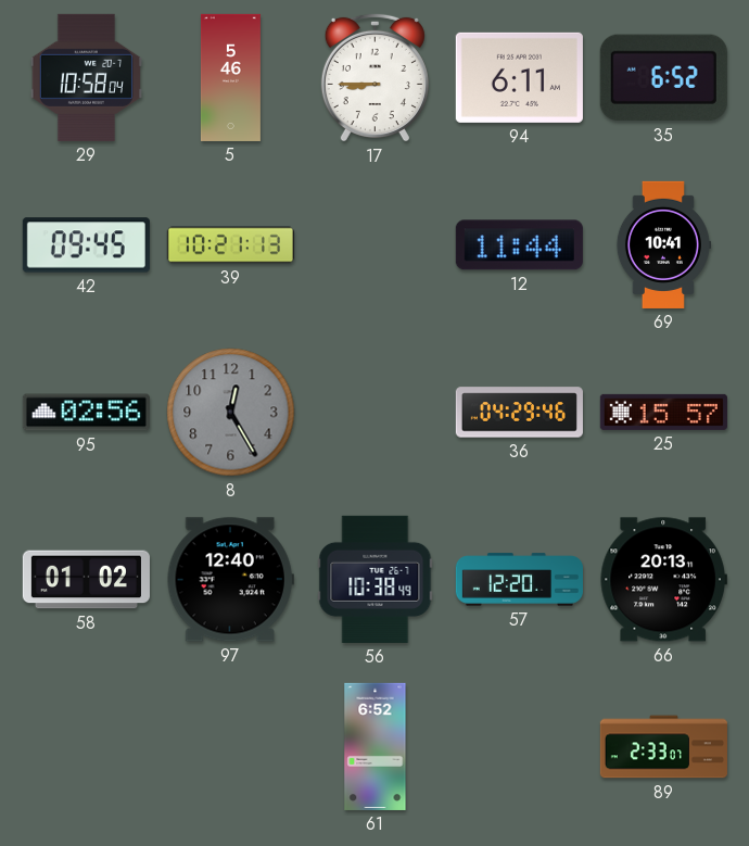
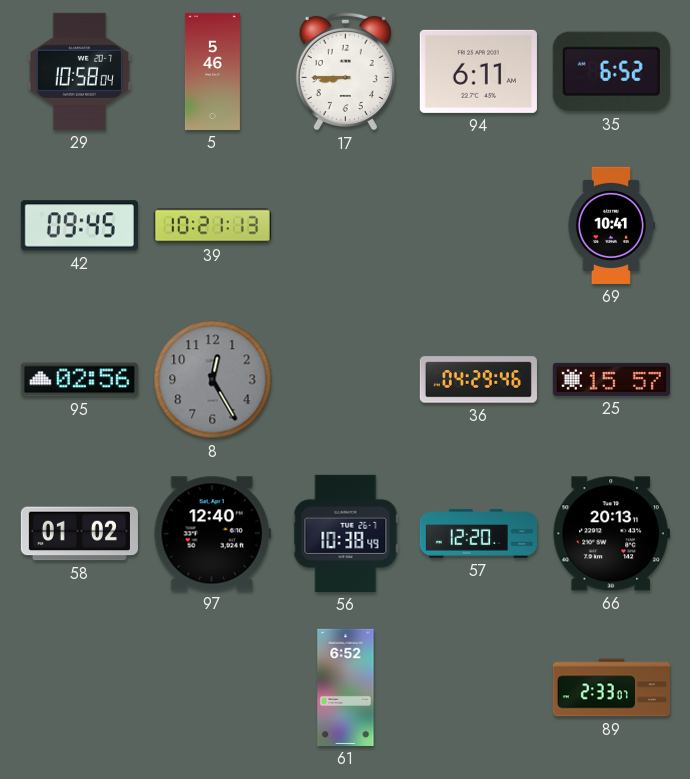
12: 11:44 -> none
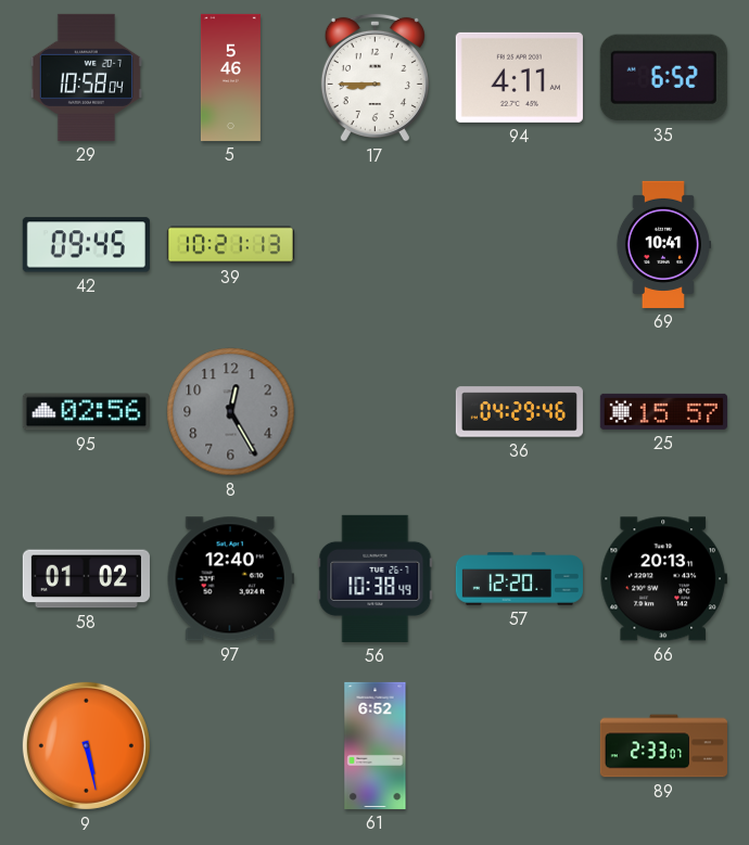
94: 6:11 -> 4:11
9: none -> 5:28
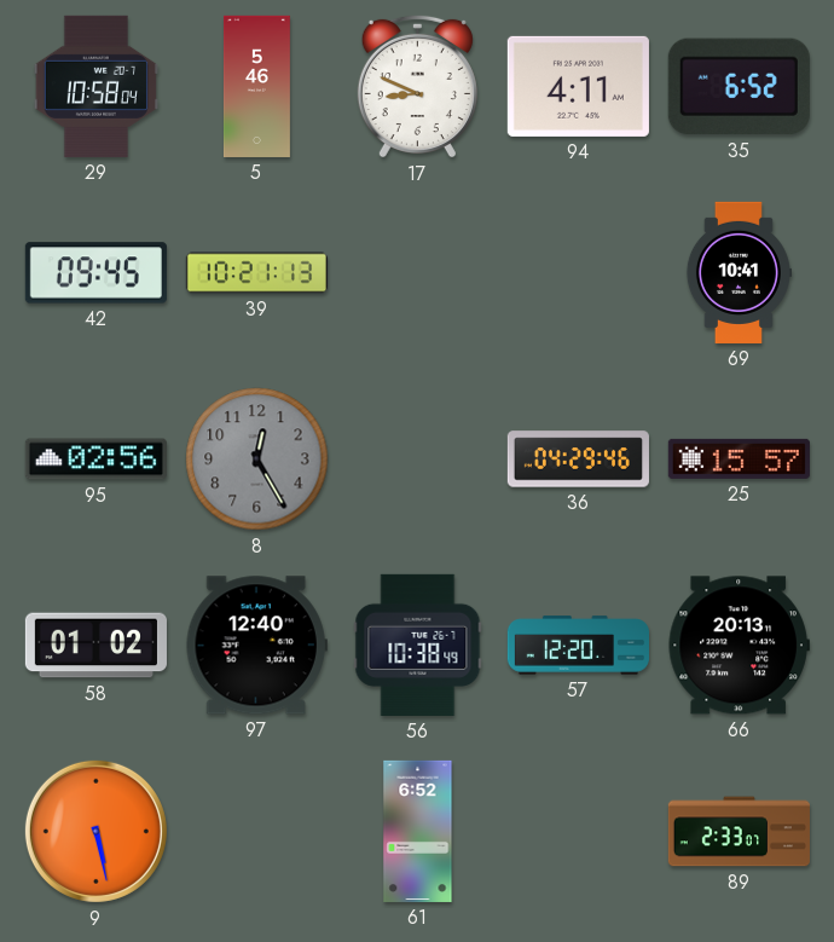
17: 8:45 -> 8:49
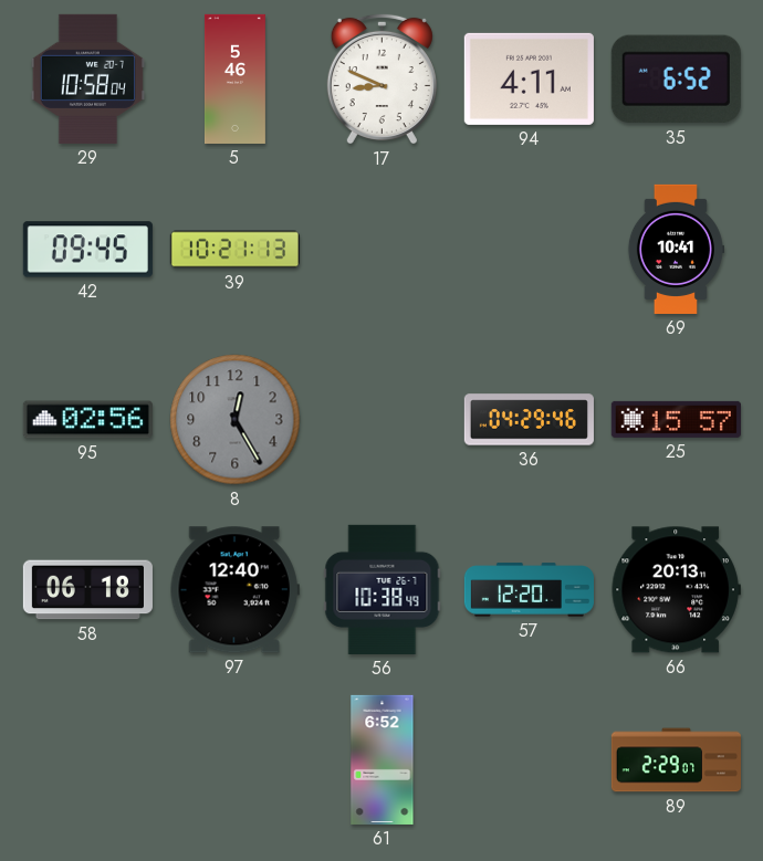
58: 01:02 -> 06:18
9: 5:28 -> none
89: 2:33 -> 2:29
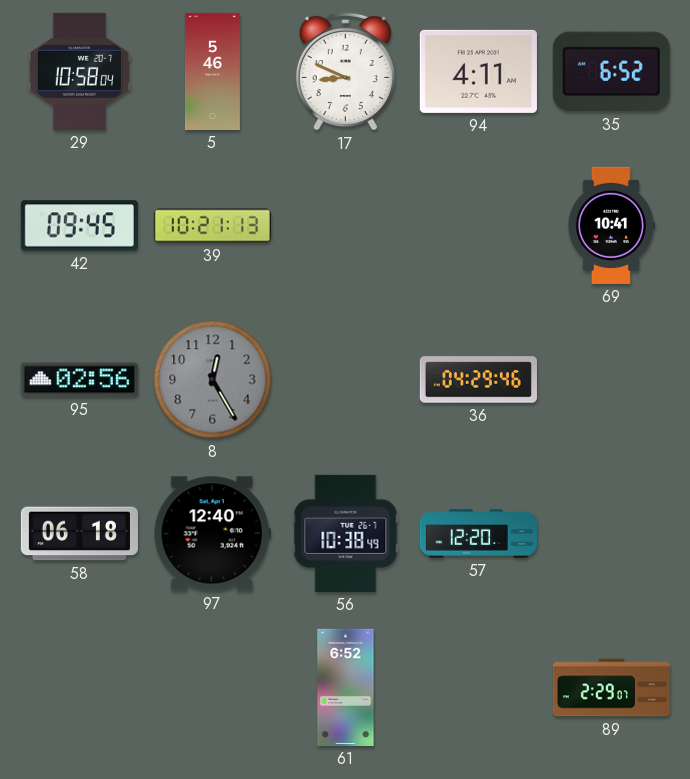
25: 15:57 -> none
66: 20:13 -> none
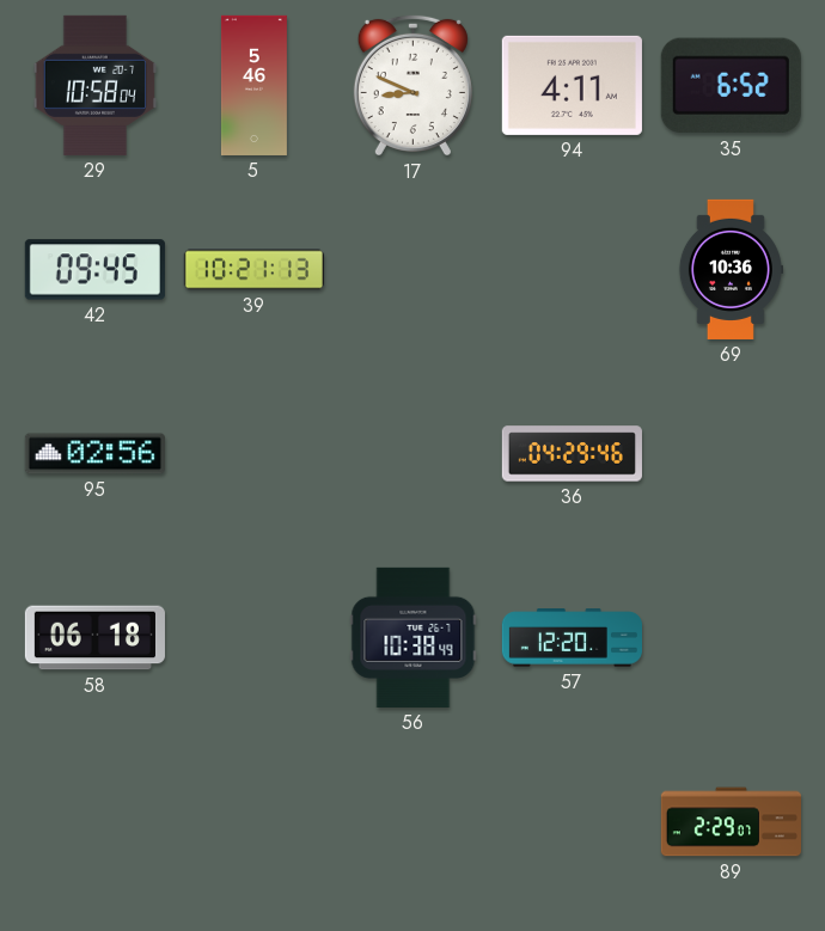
69: 10:41 -> 10:36
8: 12:25 -> none
97: 12:40 -> none
61: 6:52 -> none
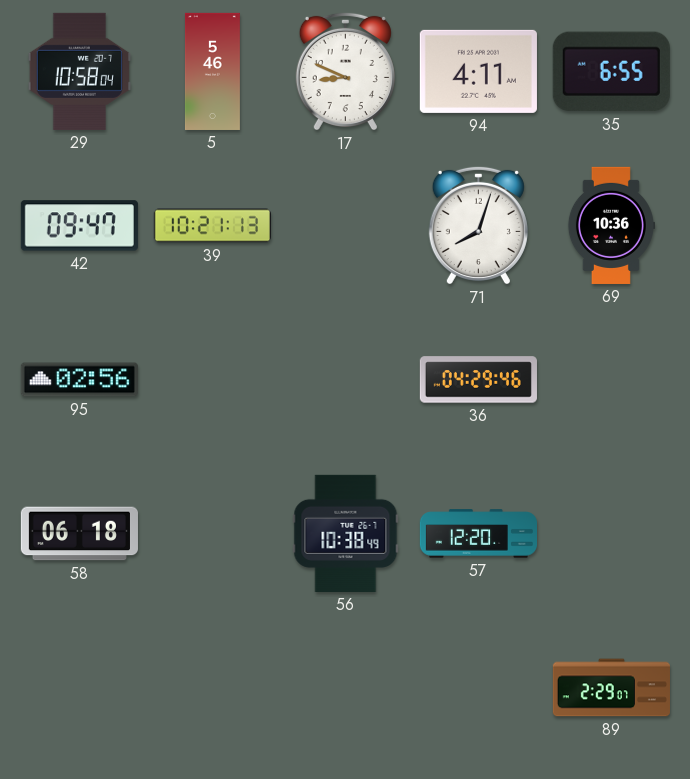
35: 6:52 -> 6:55
42: 09:45 -> 09:47
71: none -> 8:03
